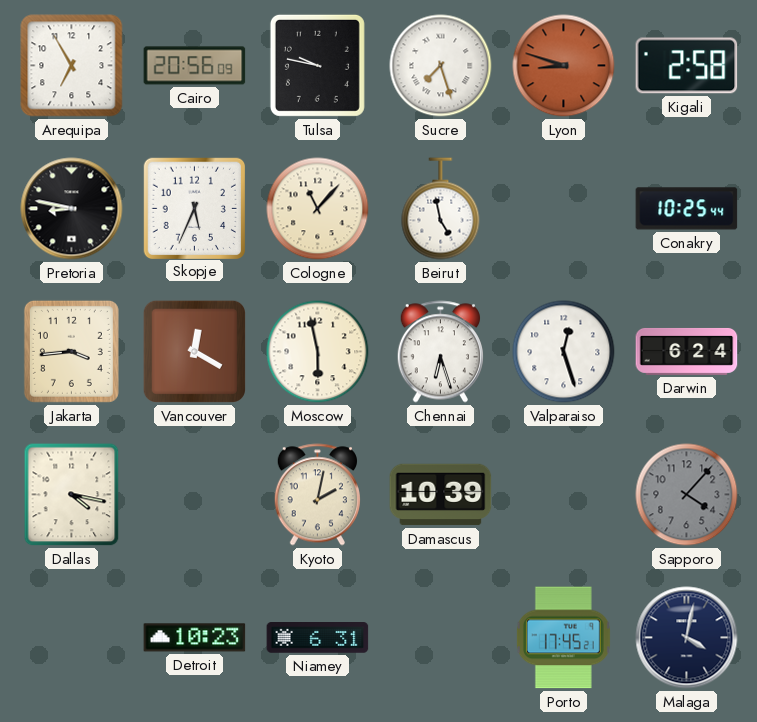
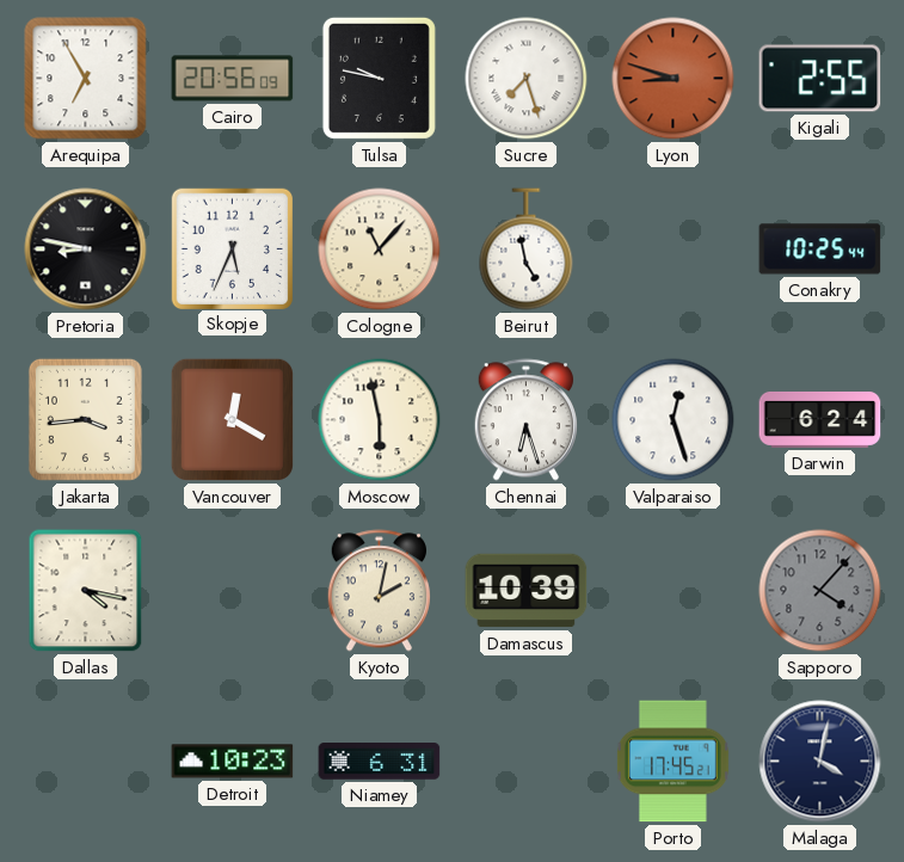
Kigali: 2:58 -> 2:55
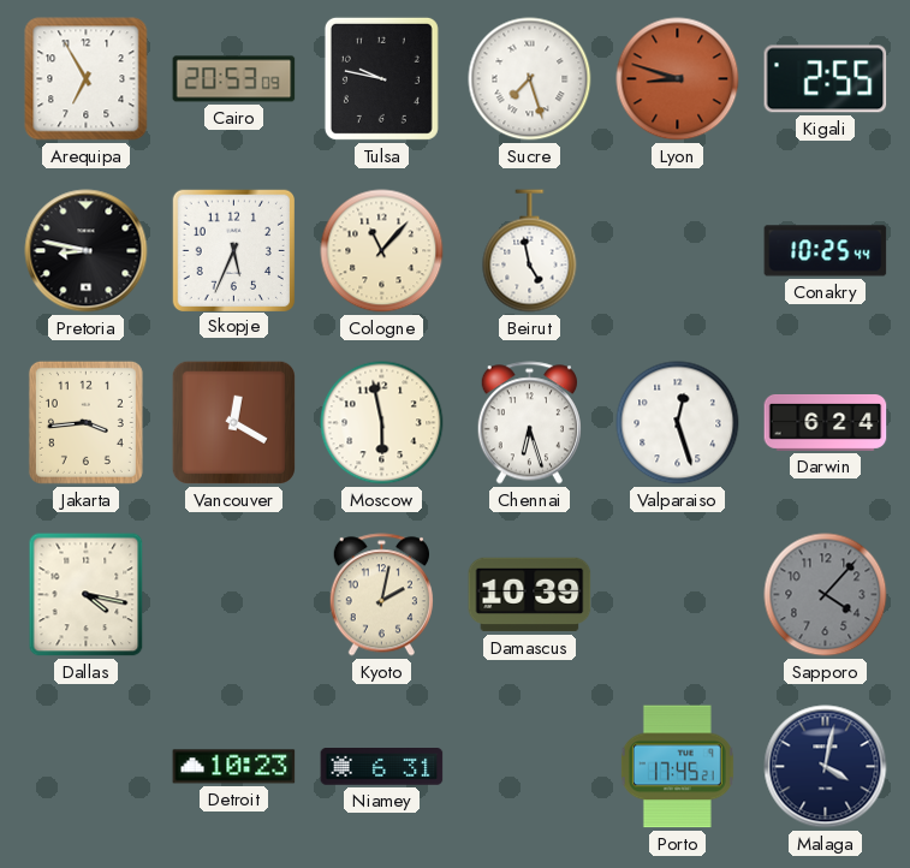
Cairo: 20:56 -> 20:53
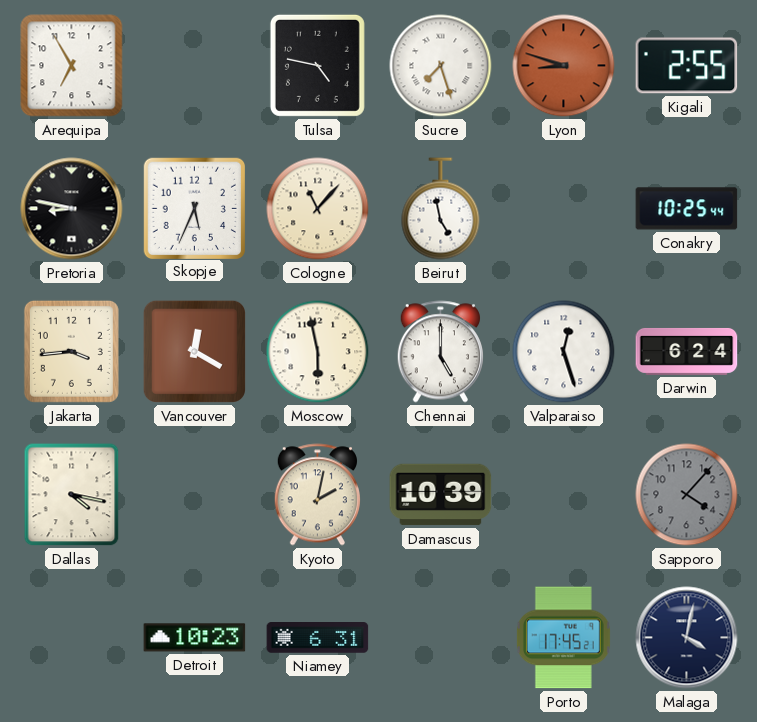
Cairo: 20:53 -> none
Tulsa: 9:47 -> 4:47
Chennai: 6:27 -> 5:00
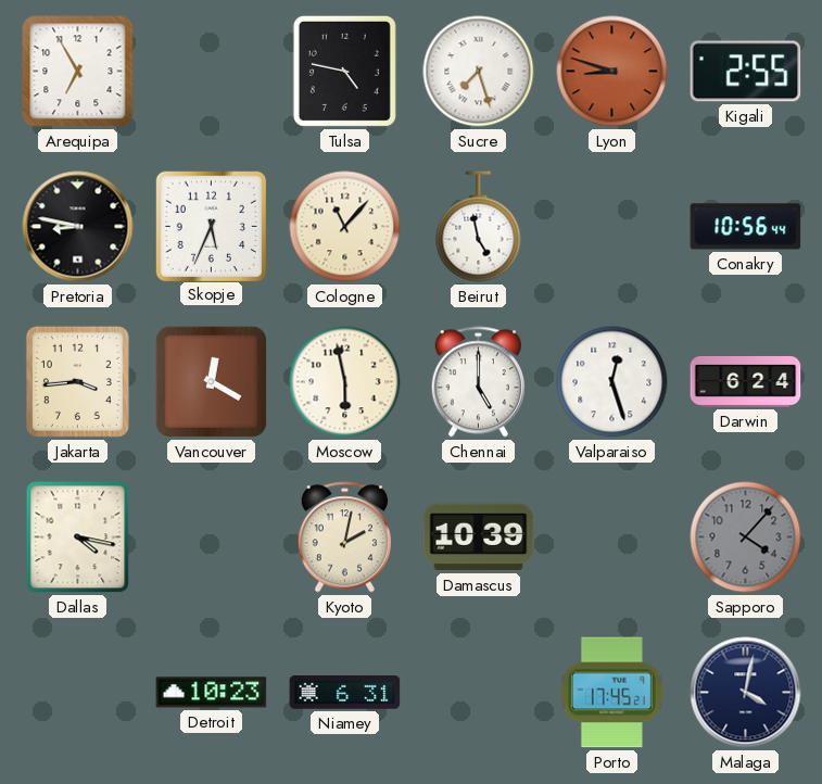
Conakry: 10:25 -> 10:56
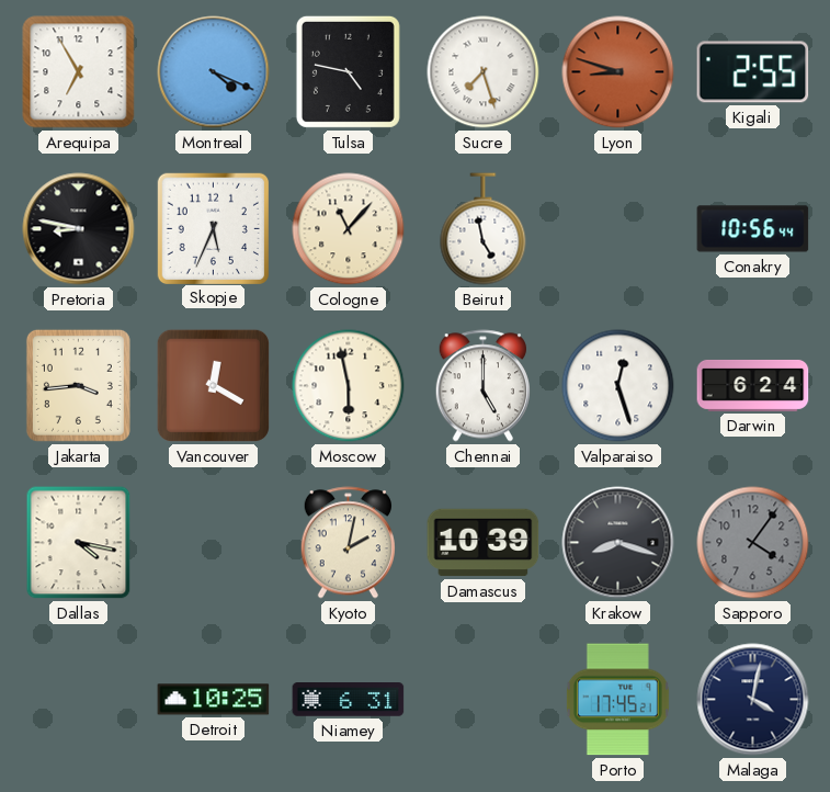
Montreal: none -> 4:19
Krakow: none -> 8:18
Sapporo: 4:07 -> 4:06
Detroit: 10:23 -> 10:25
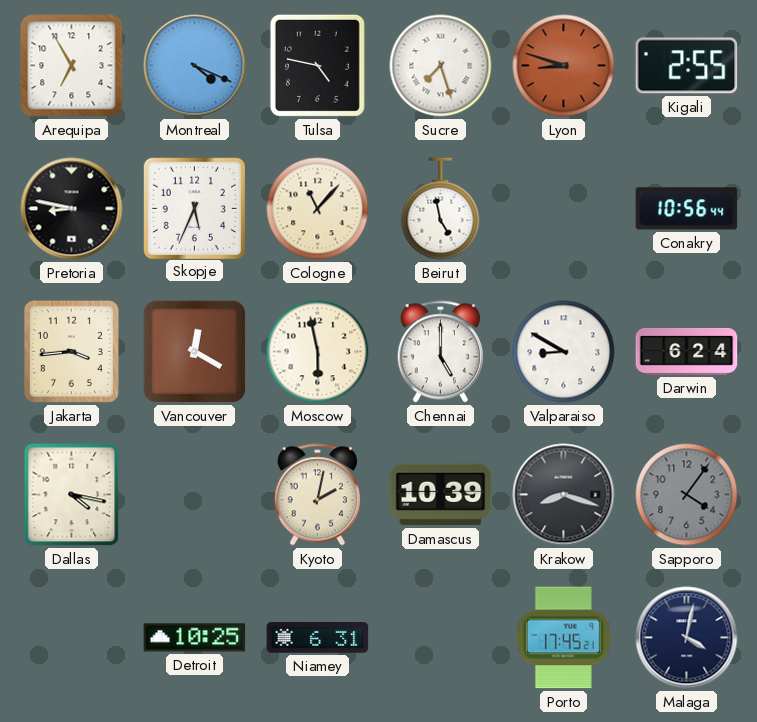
Valparaiso: 12:27 -> 8:50
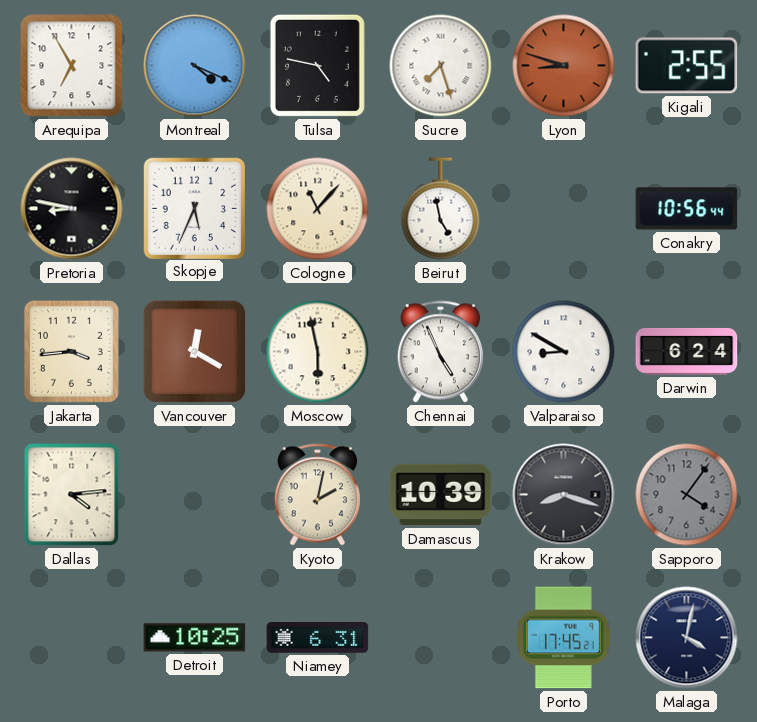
Chennai: 5:00 -> 4:56
Dallas: 4:17 -> 4:14
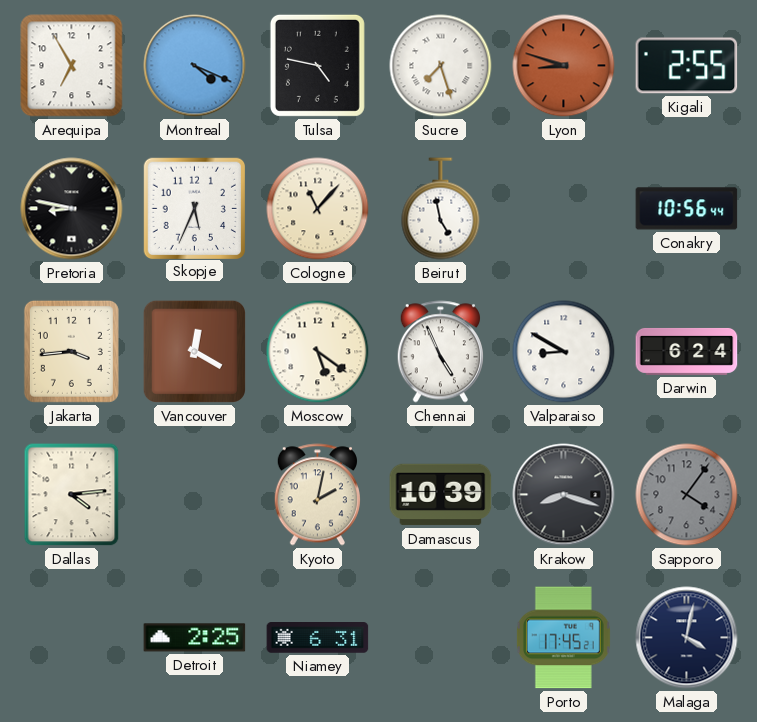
Moscow: 5:58 -> 5:21
Detroit: 10:25 -> 2:25
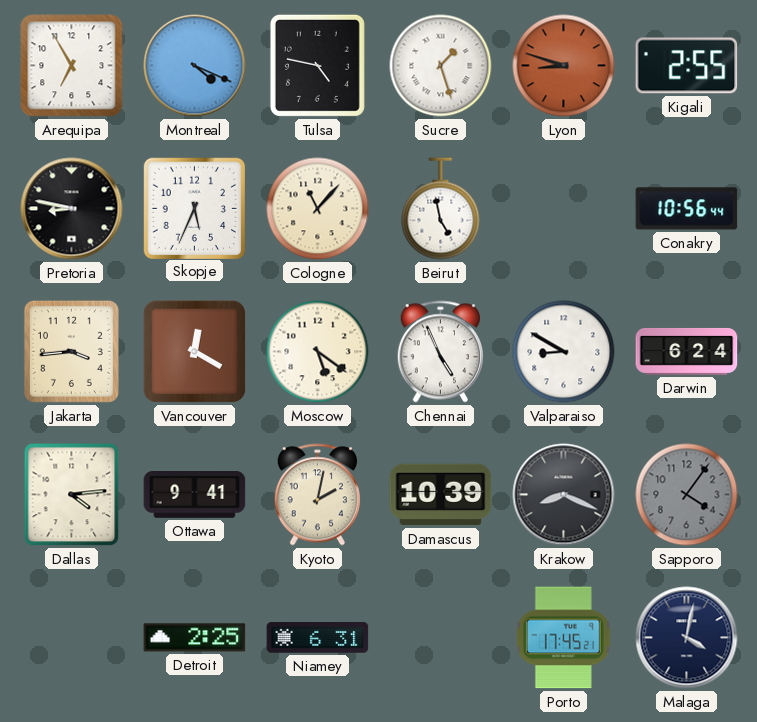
Sucre: 7:27 -> 1:27
Ottawa: none -> 9:41
Krakow: 8:18 -> 8:19
